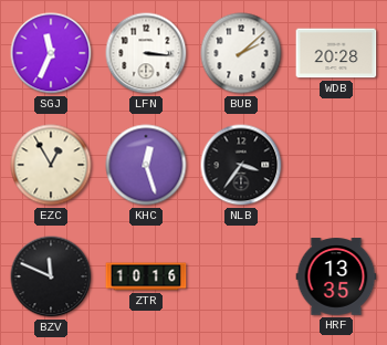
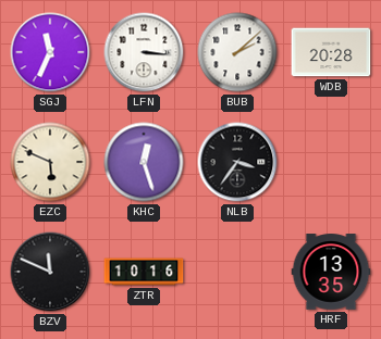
EZC: 12:55 -> 5:49
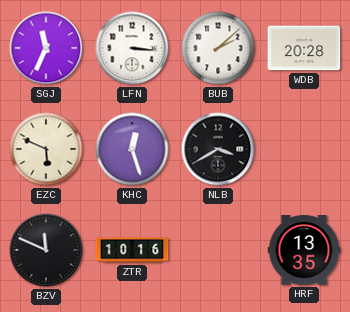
NLB: 3:36 -> 3:40
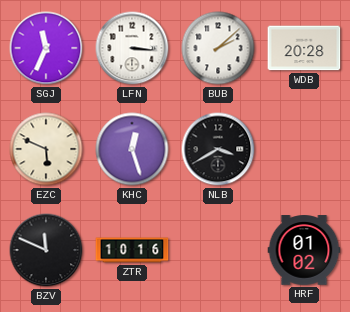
HRF: 13:35 -> 01:02
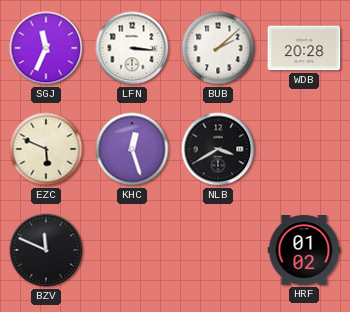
ZTR: 10:16 -> none
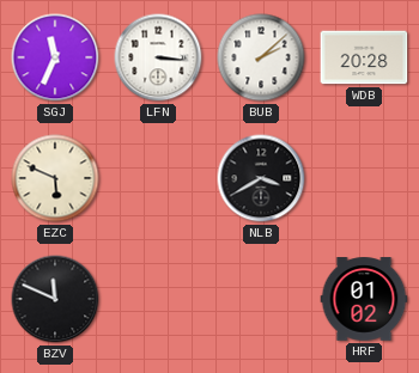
KHC: 12:27 -> none
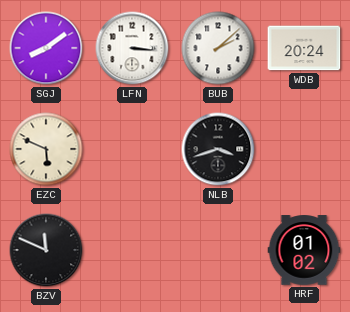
SGJ: 11:34 -> 8:09
WDB: 20:28 -> 20:24
NLB: 3:40 -> 3:42
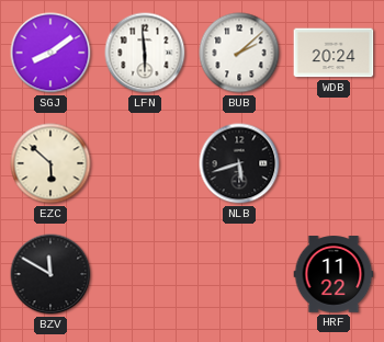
LFN: 3:16 -> 5:59
EZC: 5:49 -> 5:52
NLB: 3:42 -> 5:42
BZV: 11:49 -> 11:50
HRF: 01:02 -> 11:22
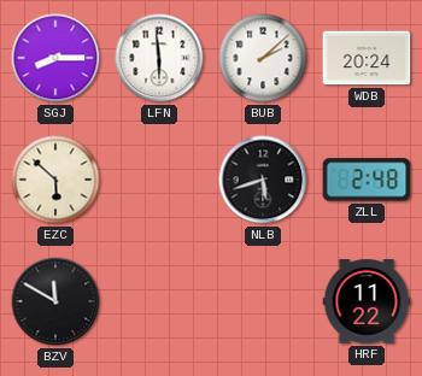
SGJ: 8:09 -> 8:15
ZLL: none -> 2:48
